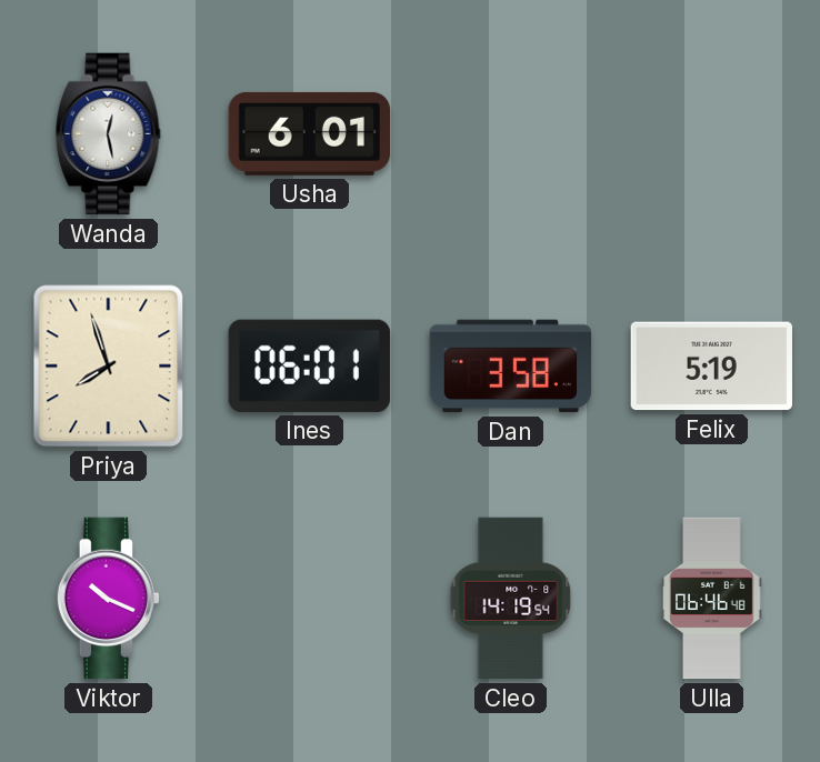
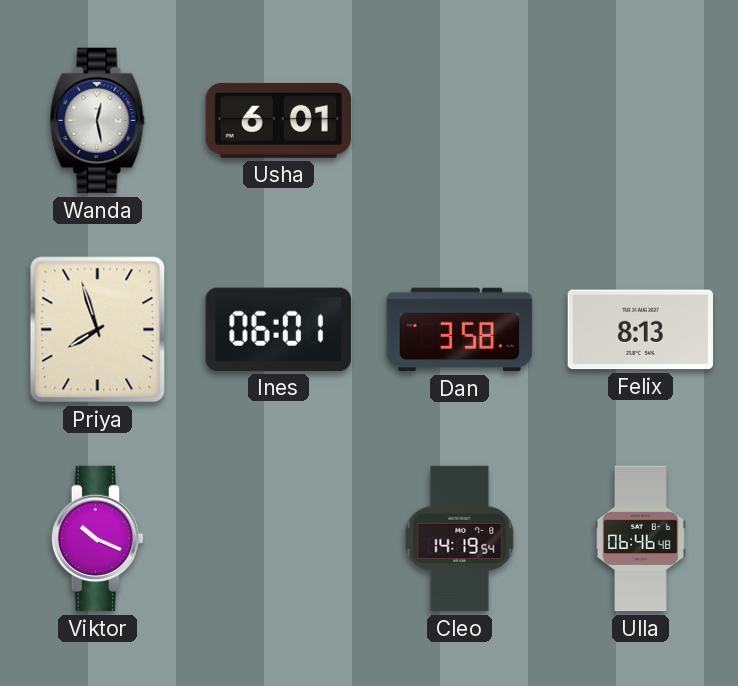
Felix: 5:19 -> 8:13
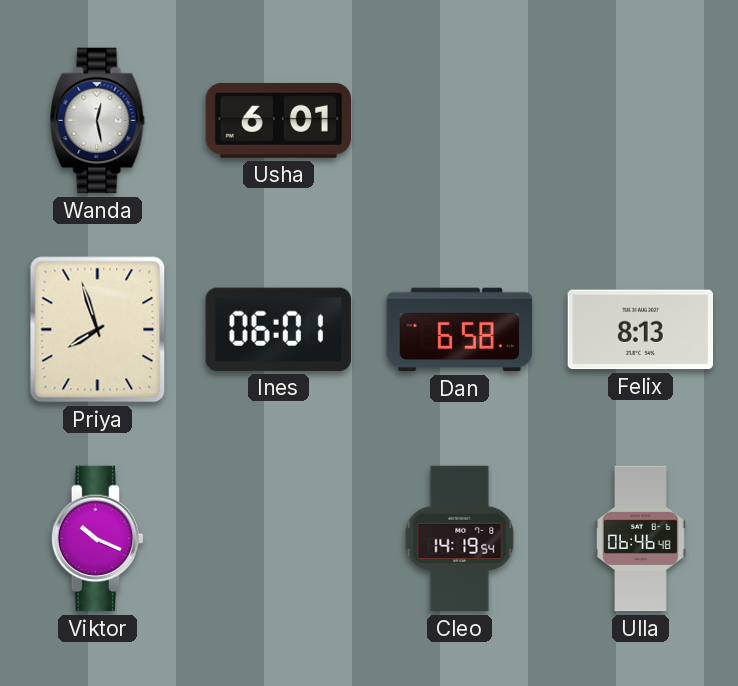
Dan: 3:58 -> 6:58
